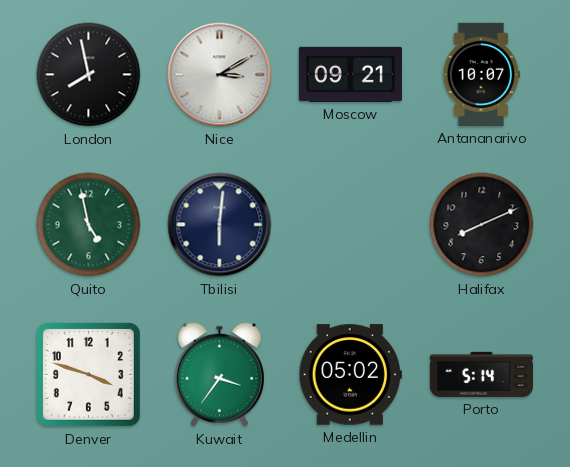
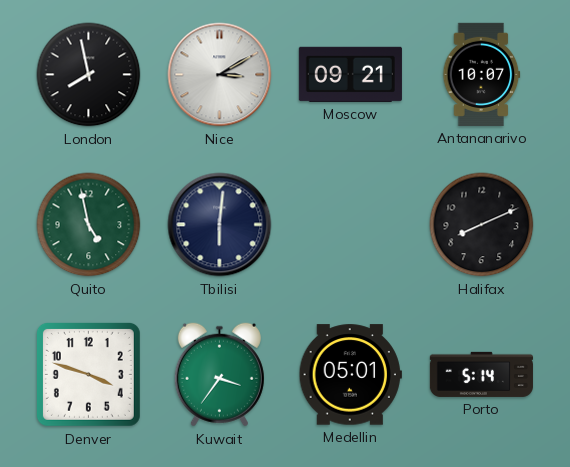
Medellin: 05:02 -> 05:01
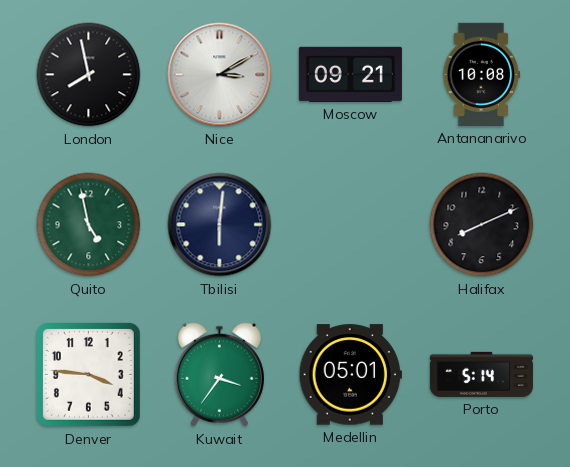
Antananarivo: 10:07 -> 10:08
Denver: 3:48 -> 3:46
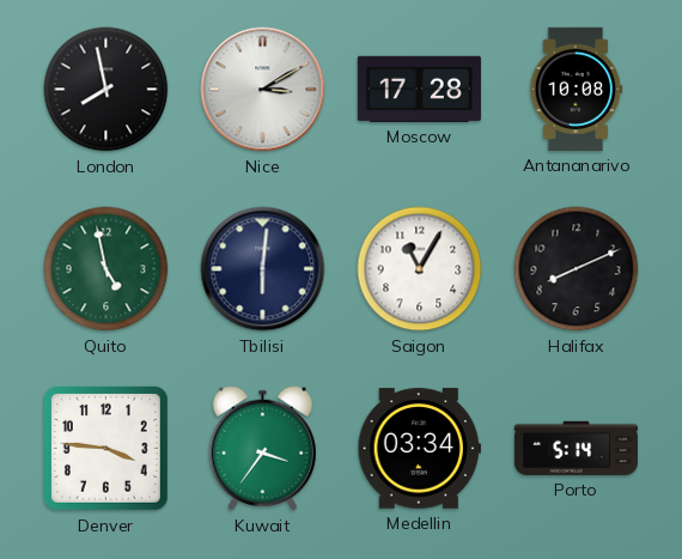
Moscow: 09:21 -> 17:28
Saigon: none -> 11:05
Medellin: 05:01 -> 03:34
